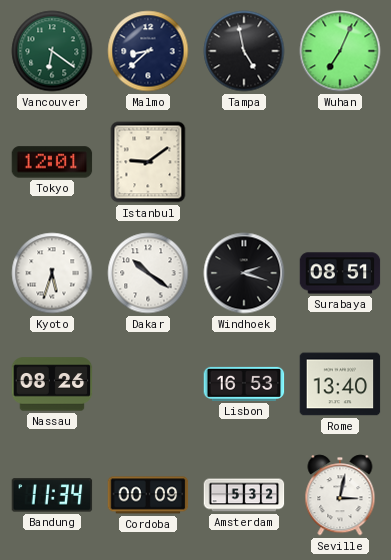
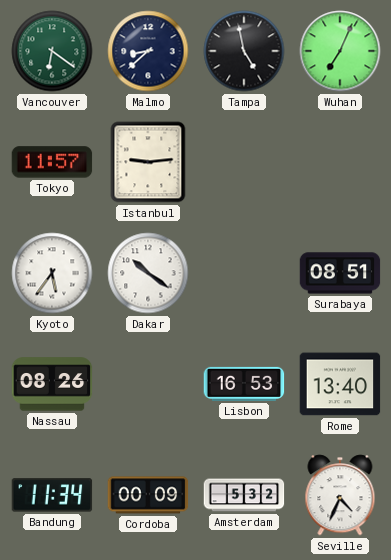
Tokyo: 12:01 -> 11:57
Istanbul: 9:09 -> 9:14
Kyoto: 5:33 -> 5:36
Windhoek: 2:18 -> none
Seville: 3:02 -> 4:34
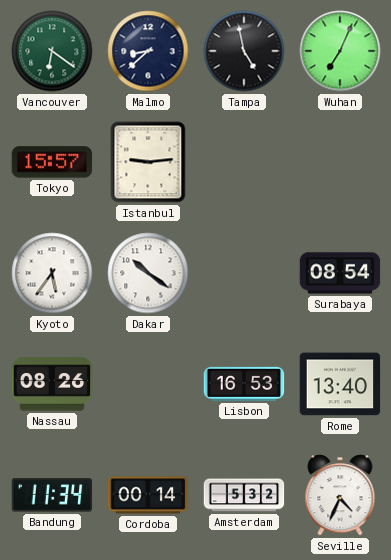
Tokyo: 11:57 -> 15:57
Surabaya: 08:51 -> 08:54
Cordoba: 00:09 -> 00:14
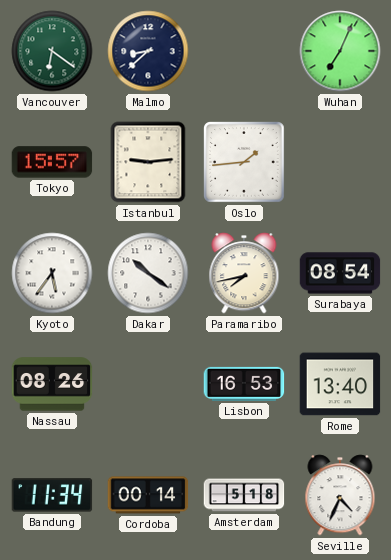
Tampa: 4:58 -> none
Oslo: none -> 1:44
Paramaribo: none -> 7:43
Amsterdam: 5:32 -> 5:18
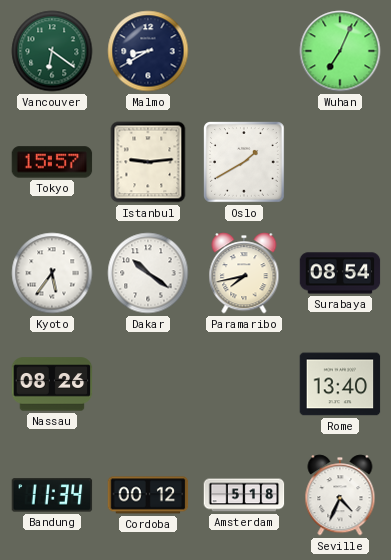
Malmo: 8:38 -> 8:40
Oslo: 1:44 -> 1:40
Lisbon: 16:53 -> none
Cordoba: 00:14 -> 00:12
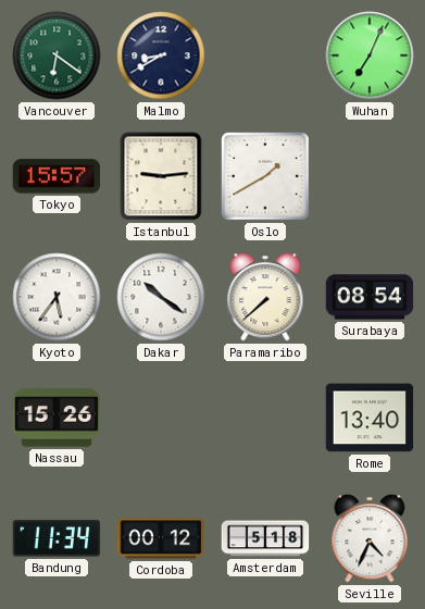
Paramaribo: 7:43 -> 7:38
Nassau: 08:26 -> 15:26
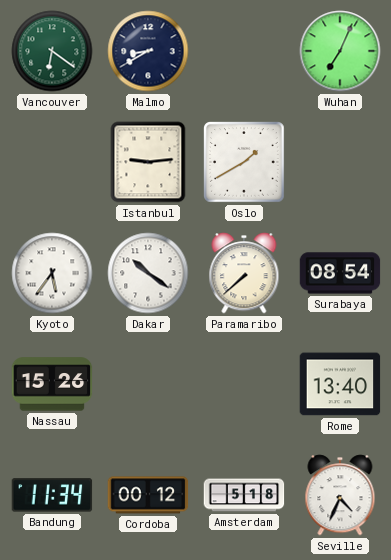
Tokyo: 15:57 -> none
